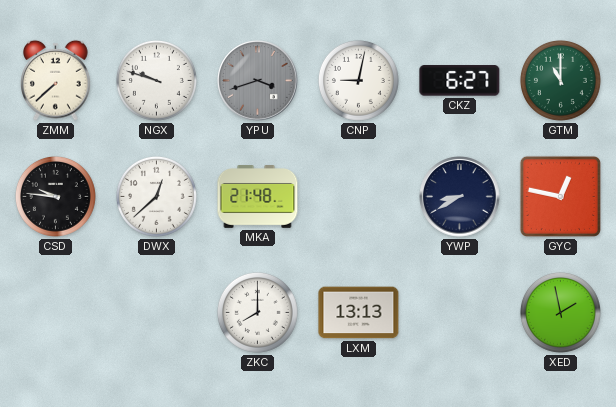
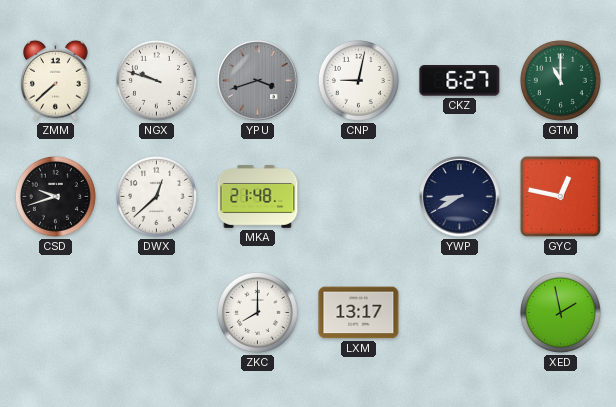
CSD: 9:46 -> 9:42
LXM: 13:13 -> 13:17
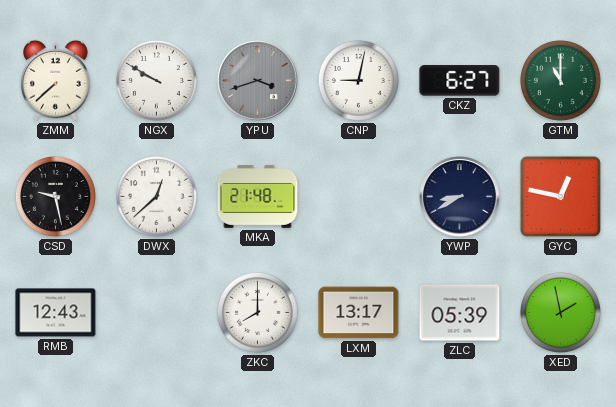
NGX: 9:48 -> 9:50
CSD: 9:42 -> 9:28
RMB: none -> 12:43
ZLC: none -> 05:39
